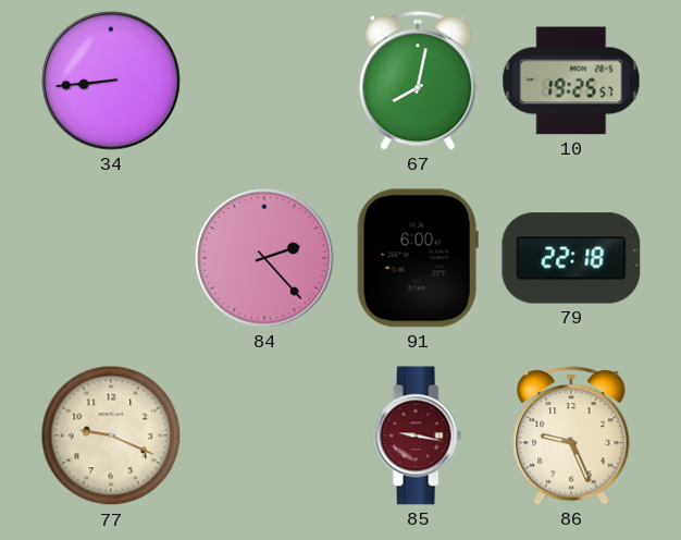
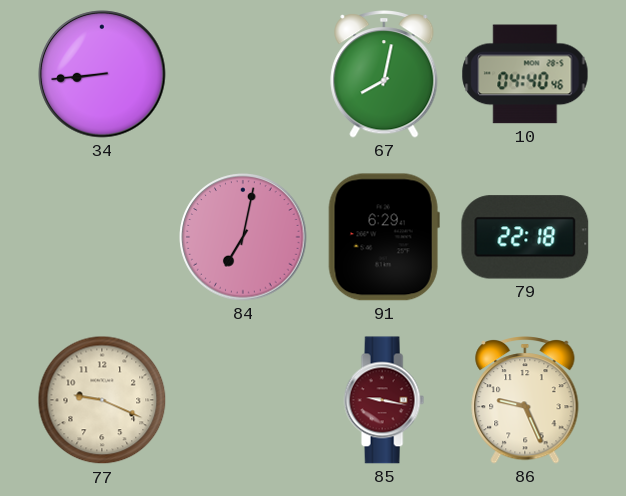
10: 19:25 -> 04:40
84: 2:23 -> 7:02
91: 6:00 -> 6:29
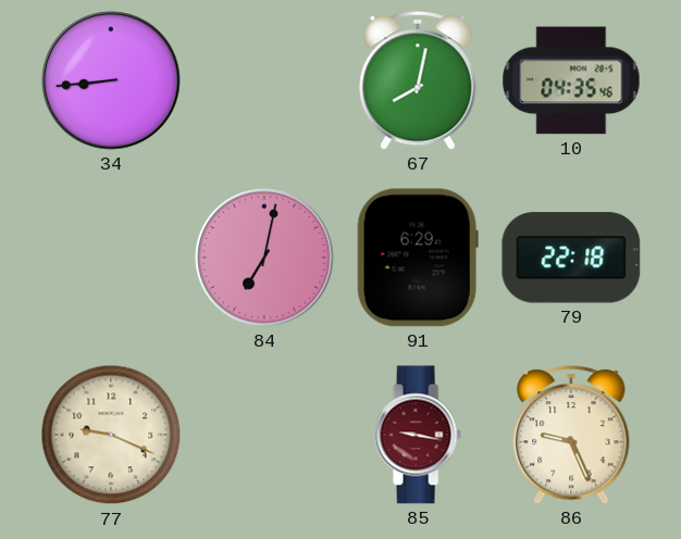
10: 04:40 -> 04:35
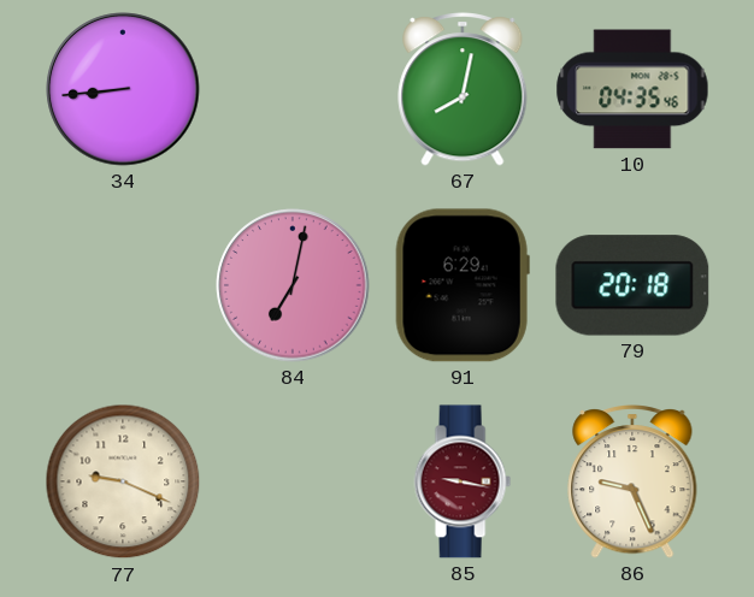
79: 22:18 -> 20:18
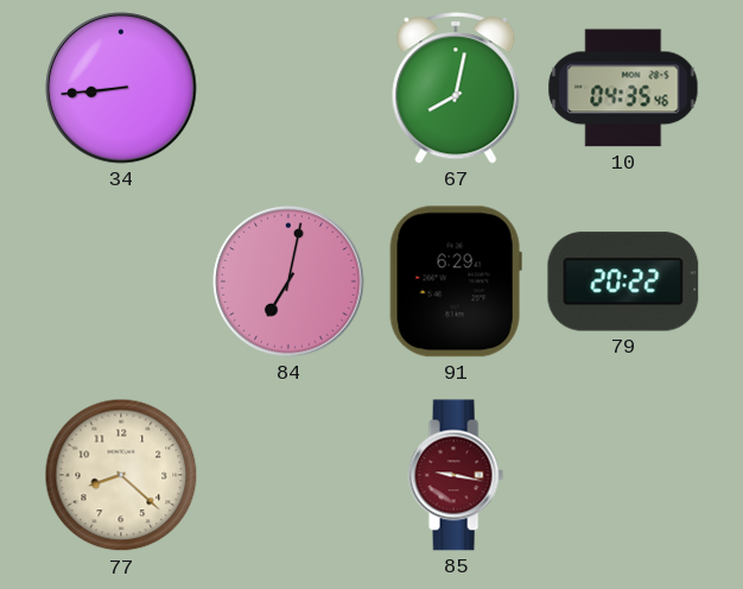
79: 20:18 -> 20:22
77: 9:19 -> 8:22
86: 9:26 -> none
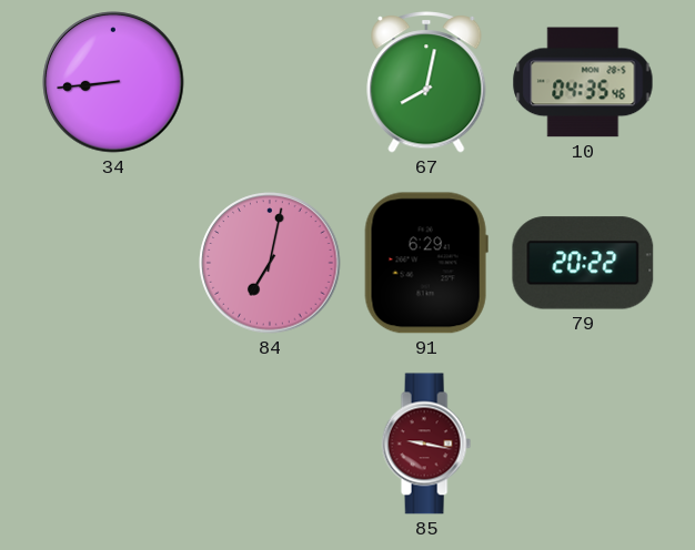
77: 8:22 -> none
